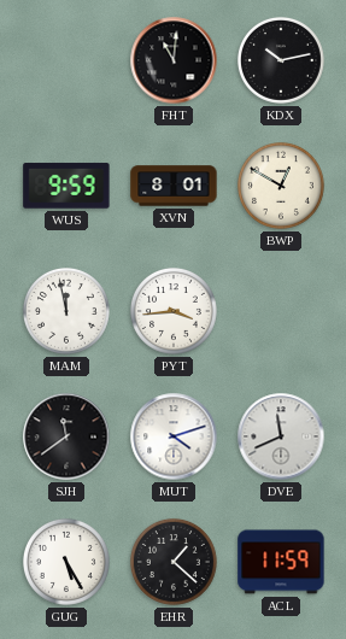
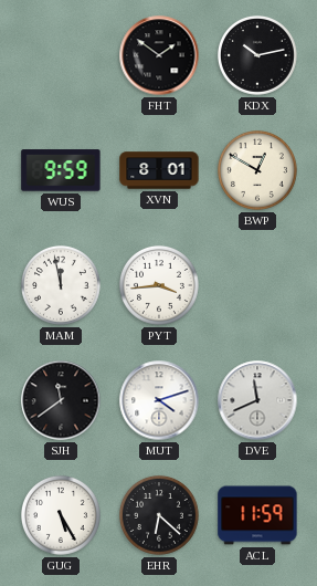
FHT: 11:01 -> 1:51
EHR: 1:22 -> 6:22
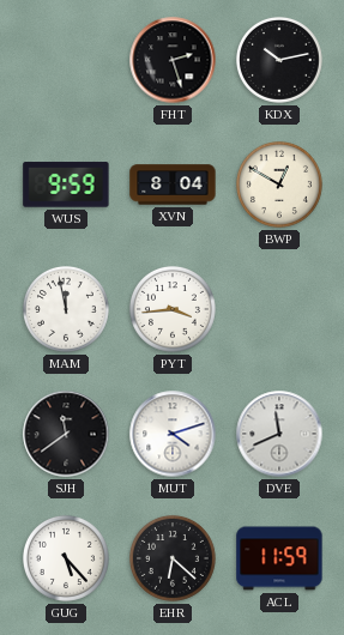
FHT: 1:51 -> 2:27
XVN: 8:01 -> 8:04
GUG: 5:25 -> 5:23
